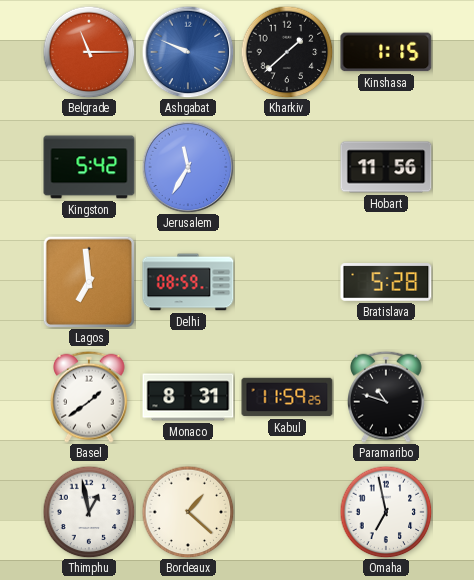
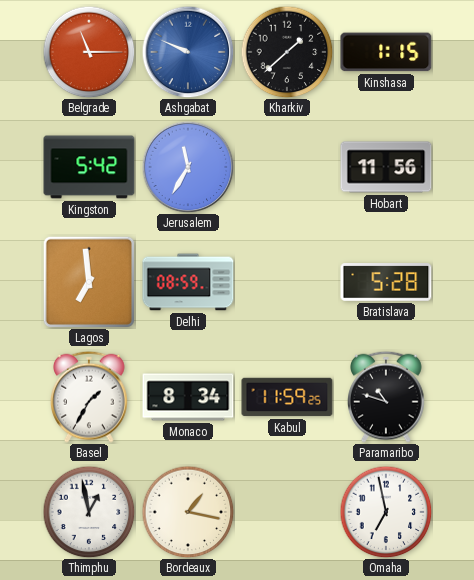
Basel: 1:39 -> 1:35
Monaco: 8:31 -> 8:34
Bordeaux: 1:22 -> 1:17
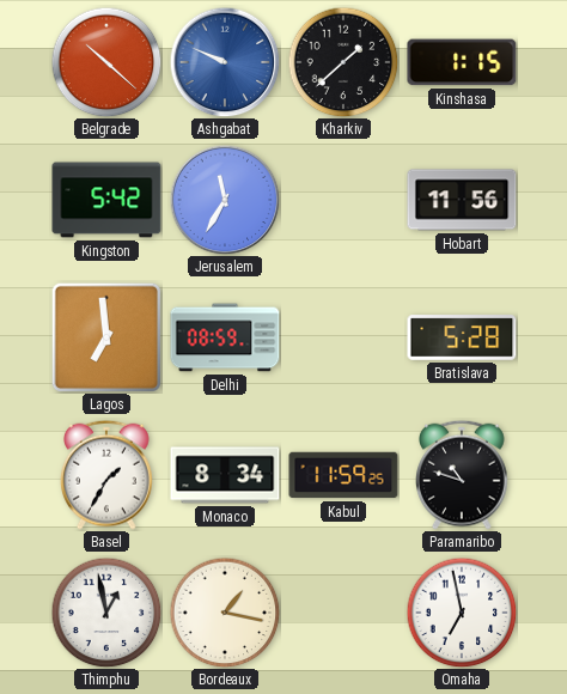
Belgrade: 11:15 -> 10:22
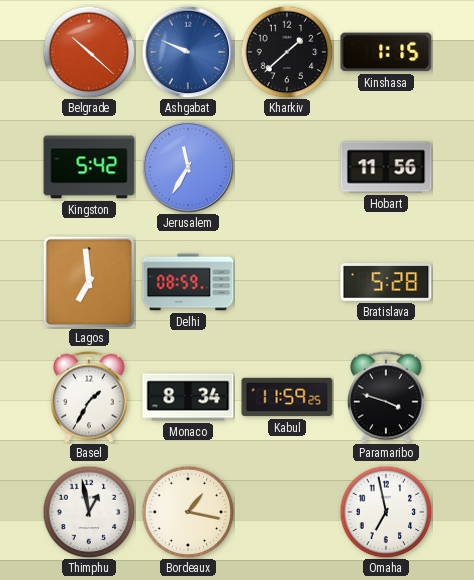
Paramaribo: 10:48 -> 3:48
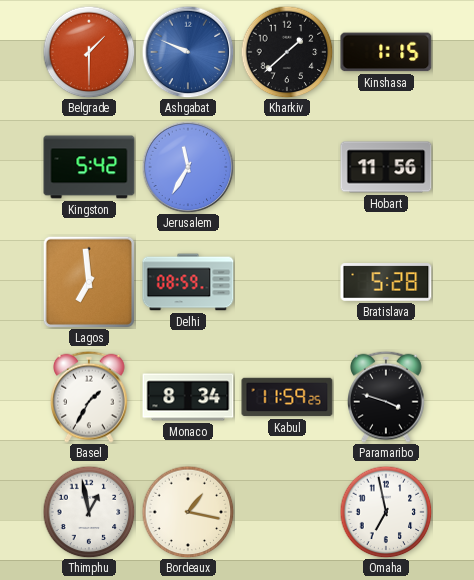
Belgrade: 10:22 -> 1:30
